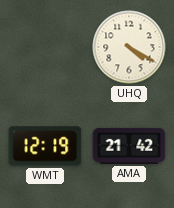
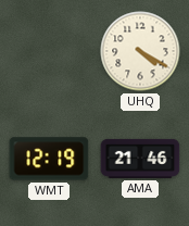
AMA: 21:42 -> 21:46
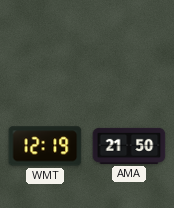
UHQ: 4:20 -> none
AMA: 21:46 -> 21:50
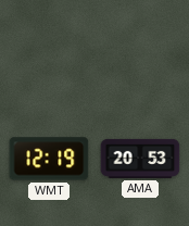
AMA: 21:50 -> 20:53
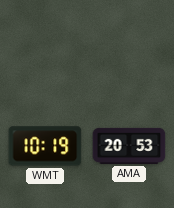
WMT: 12:19 -> 10:19
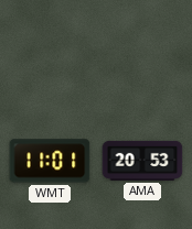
WMT: 10:19 -> 11:01
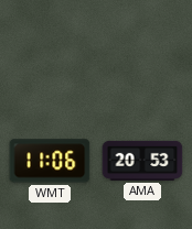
WMT: 11:01 -> 11:06
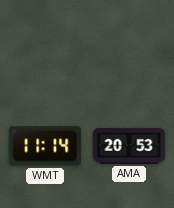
WMT: 11:06 -> 11:14
